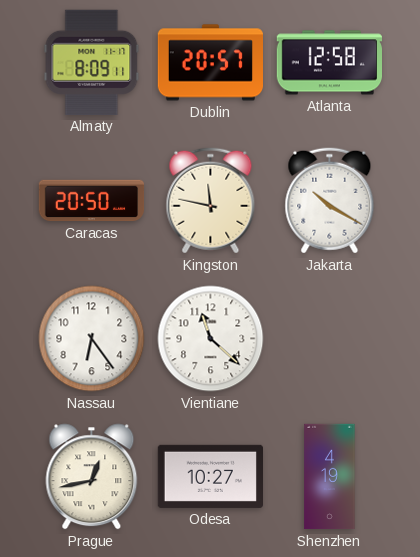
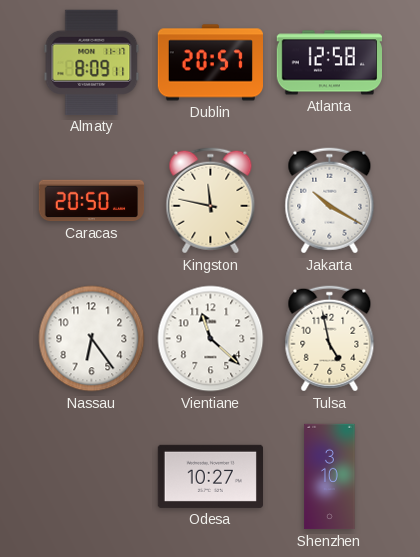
Tulsa: none -> 4:58
Prague: 12:43 -> none
Shenzhen: 4:19 -> 3:10
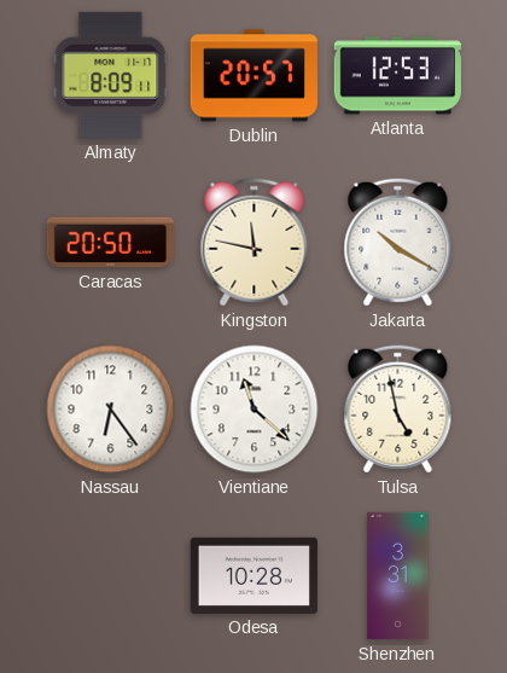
Atlanta: 12:58 -> 12:53
Odesa: 10:27 -> 10:28
Shenzhen: 3:10 -> 3:31
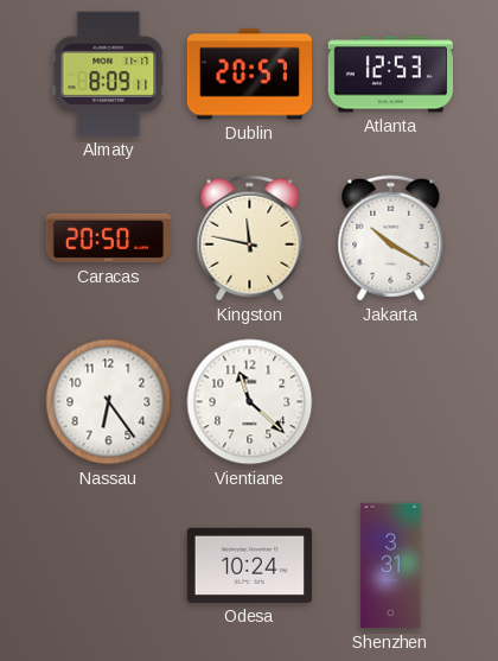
Tulsa: 4:58 -> none
Odesa: 10:28 -> 10:24
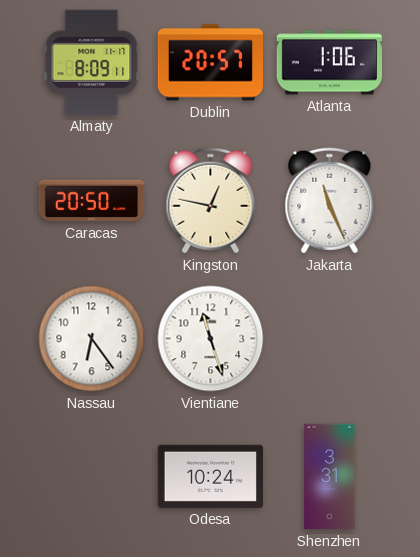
Atlanta: 12:53 -> 1:06
Kingston: 11:47 -> 12:47
Jakarta: 10:20 -> 11:26
Vientiane: 11:22 -> 11:27
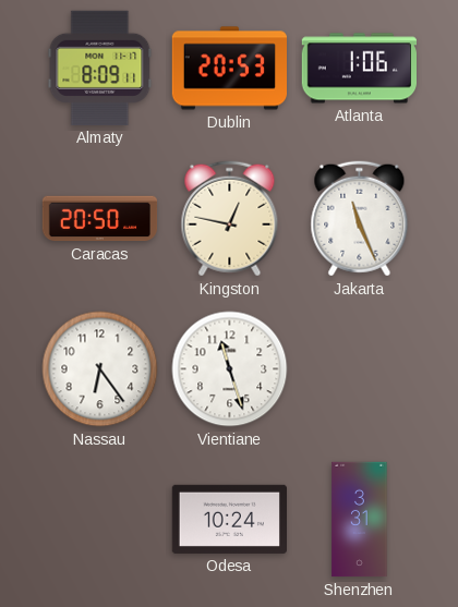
Dublin: 20:57 -> 20:53
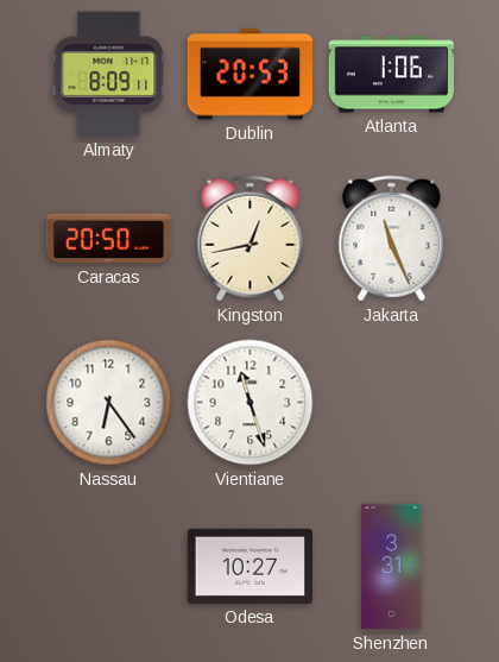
Kingston: 12:47 -> 12:43
Odesa: 10:24 -> 10:27
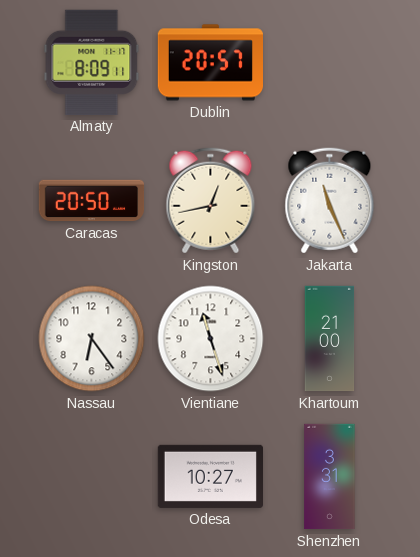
Dublin: 20:53 -> 20:57
Atlanta: 1:06 -> none
Khartoum: none -> 21:00
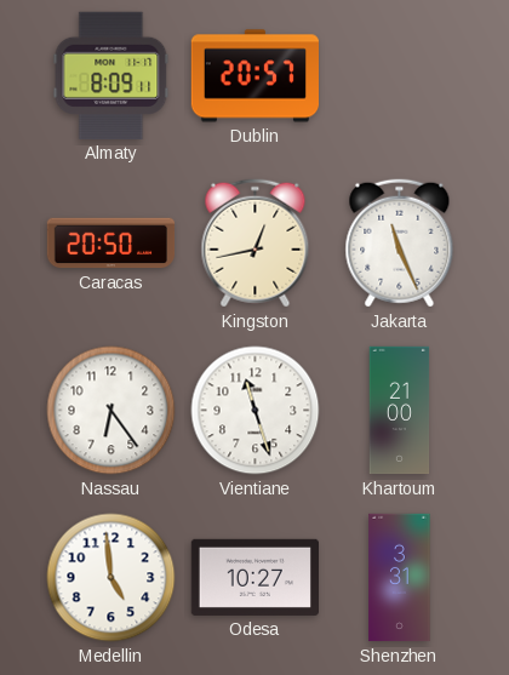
Medellin: none -> 4:59
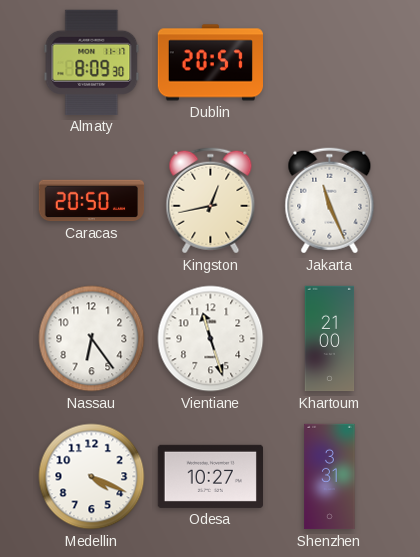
Almaty: 8:09:11 -> 8:09:30
Medellin: 4:59 -> 4:19
